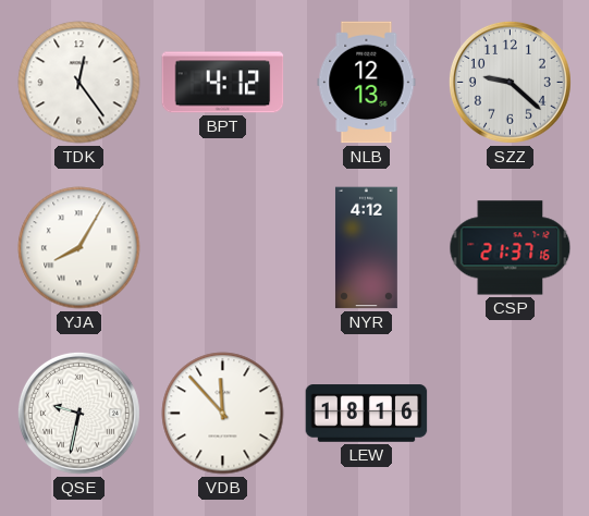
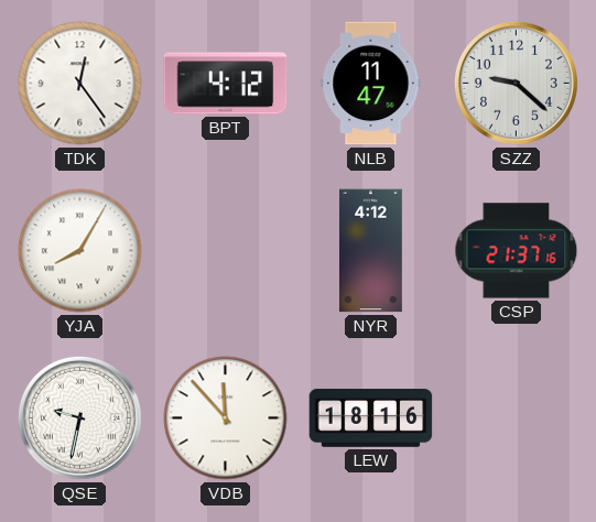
NLB: 12:13 -> 11:47
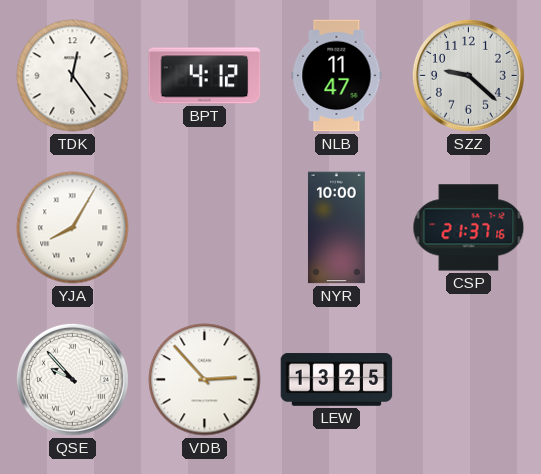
NYR: 4:12 -> 10:00
QSE: 9:32 -> 9:53
VDB: 11:53 -> 2:53
LEW: 18:16 -> 13:25
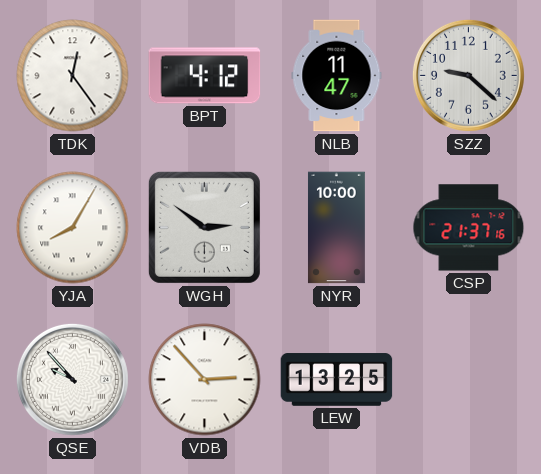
WGH: none -> 2:51
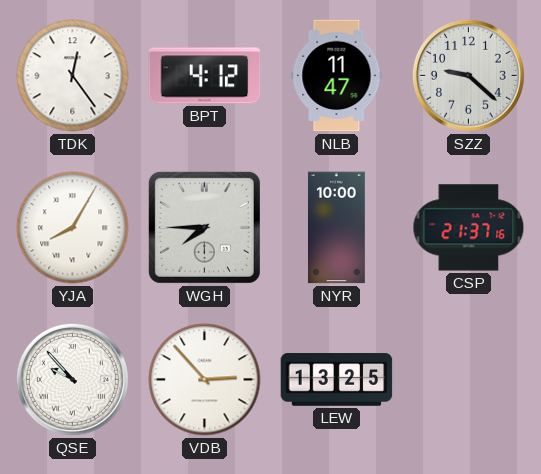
WGH: 2:51 -> 7:45
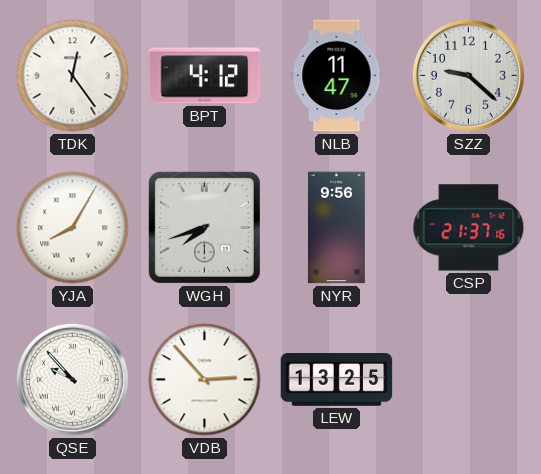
WGH: 7:45 -> 7:42
NYR: 10:00 -> 9:56
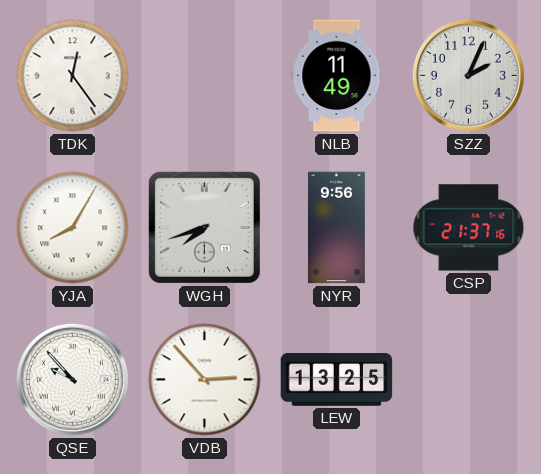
BPT: 4:12 -> none
NLB: 11:47 -> 11:49
SZZ: 9:22 -> 2:04
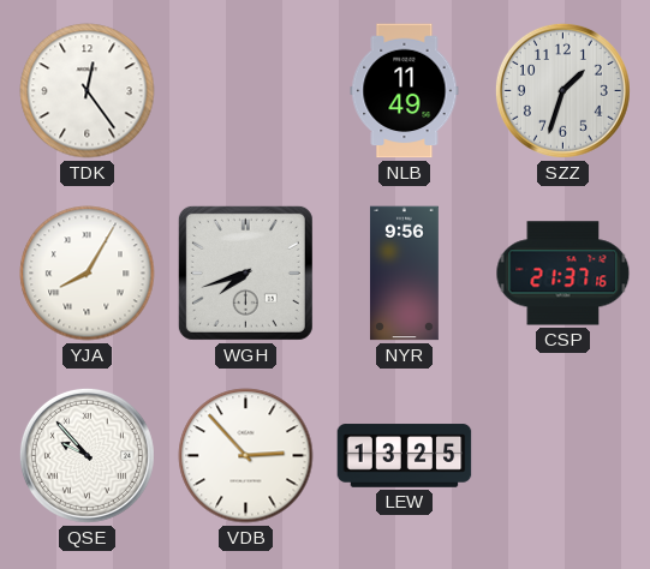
SZZ: 2:04 -> 1:33
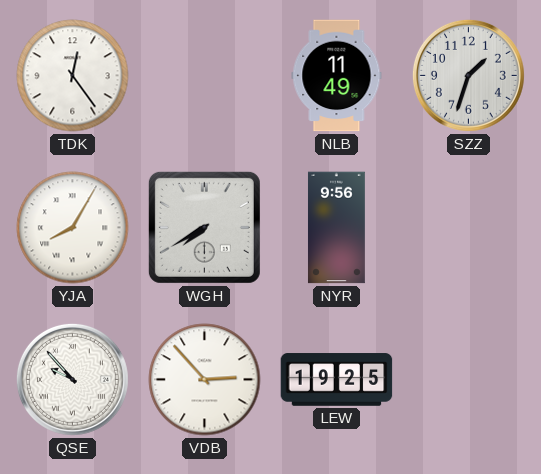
WGH: 7:42 -> 7:40
CSP: 21:37 -> none
LEW: 13:25 -> 19:25
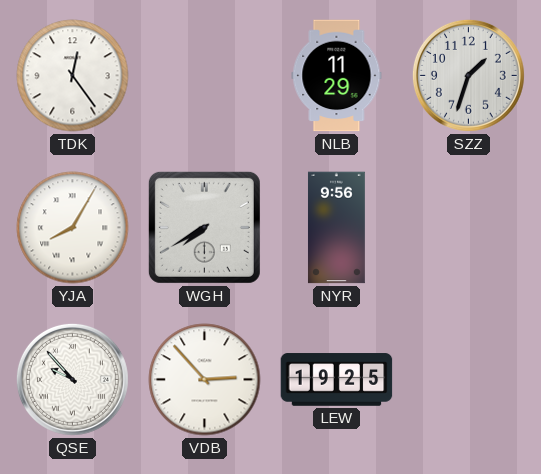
NLB: 11:49 -> 11:29
